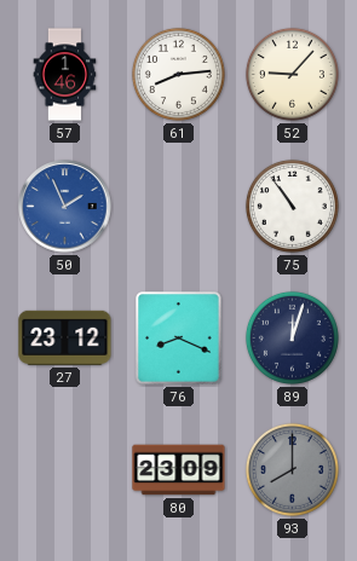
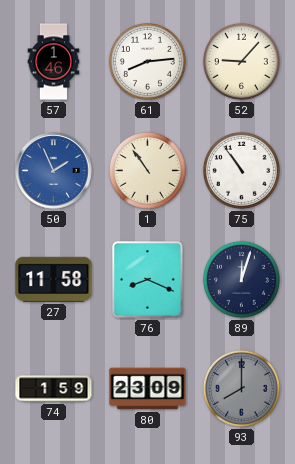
1: none -> 10:54
27: 23:12 -> 11:58
74: none -> 1:59
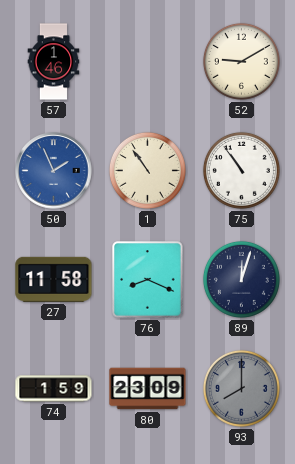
61: 8:14 -> none
52: 9:07 -> 9:10
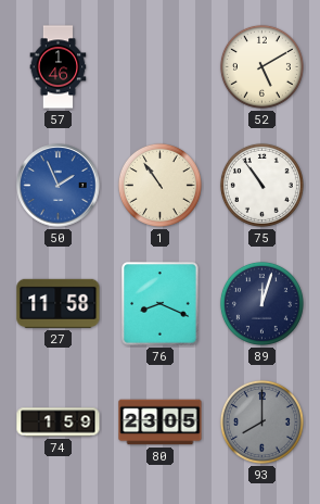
52: 9:10 -> 5:10
80: 23:09 -> 23:05
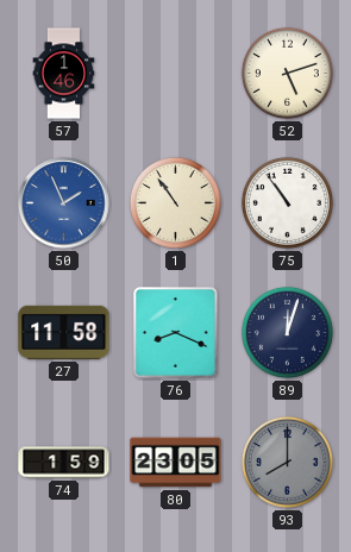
52: 5:10 -> 5:12
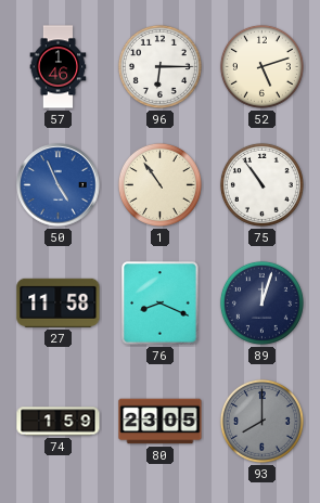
96: none -> 6:15
50: 1:56 -> 4:56
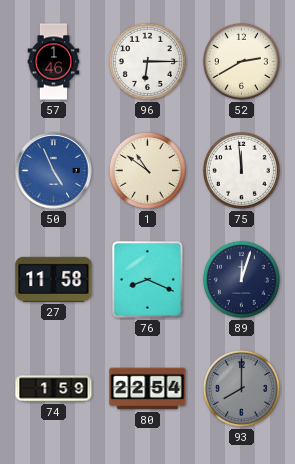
52: 5:12 -> 2:40
1: 10:54 -> 10:51
75: 10:54 -> 11:59
80: 23:05 -> 22:54
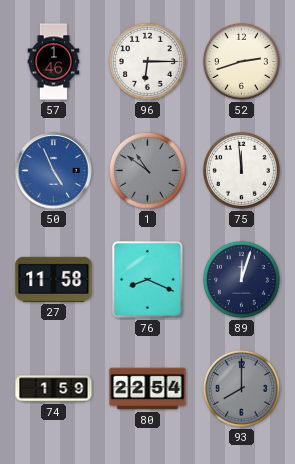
52: 2:40 -> 2:42
1 dial: cream -> grey
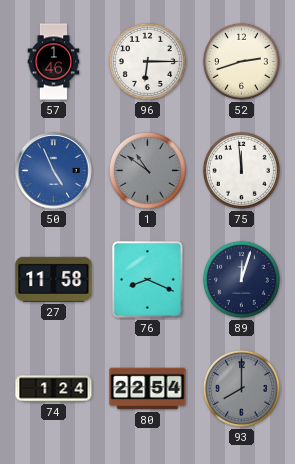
74: 1:59 -> 1:24
